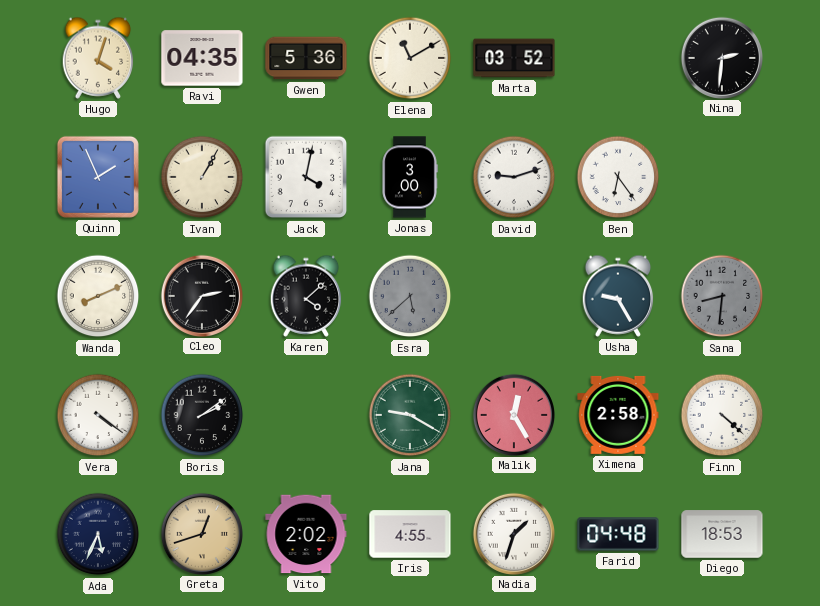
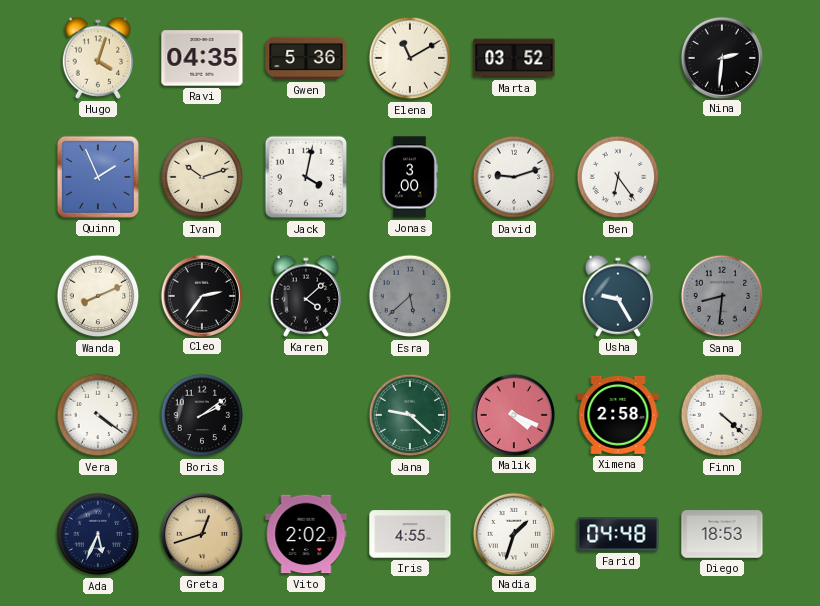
Ivan: 1:05 -> 10:12
Jana: 9:20 -> 9:22
Malik: 12:25 -> 4:19
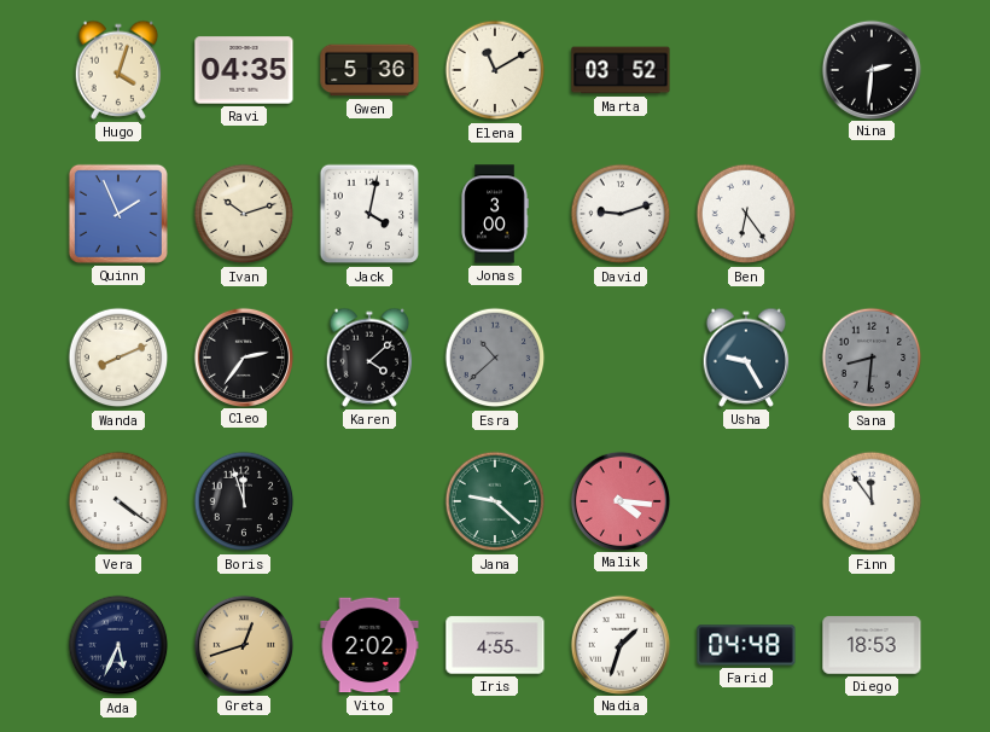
Esra: 5:38 -> 10:38
Boris: 2:09 -> 11:57
Malik: 4:19 -> 4:16
Ximena: 2:58 -> none
Finn: 4:22 -> 11:54
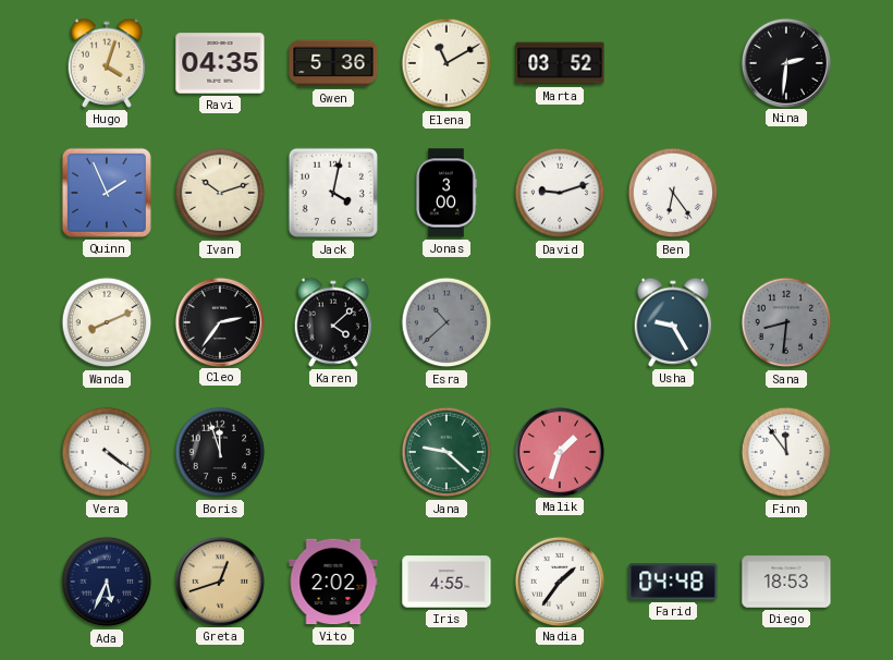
Malik: 4:16 -> 1:33
Nadia: 1:33 -> 1:36
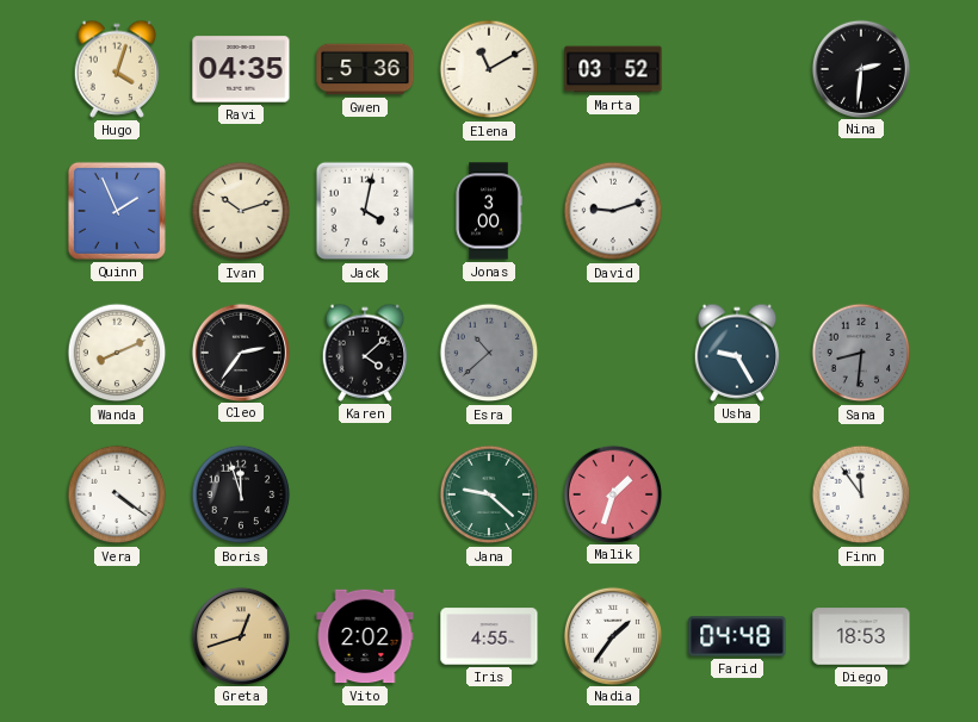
Ben: 6:24 -> none
Ada: 5:34 -> none
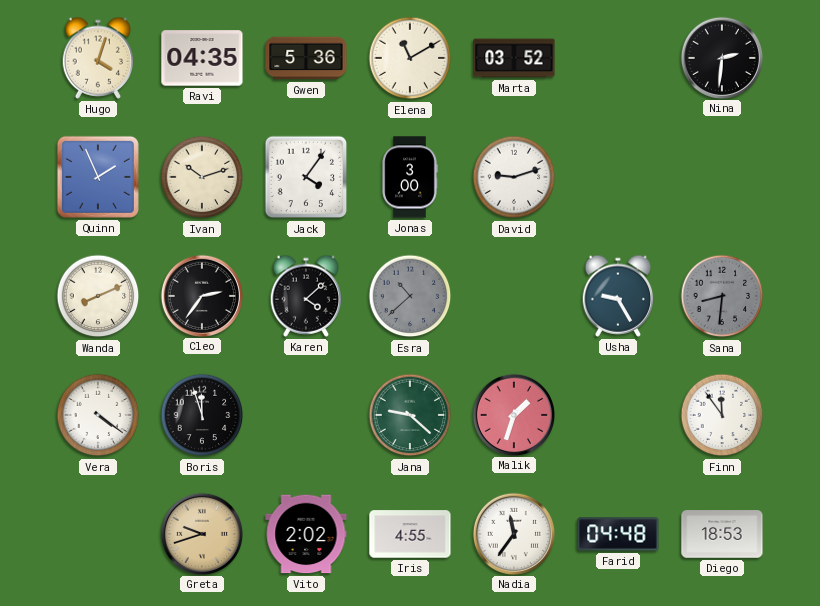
Jack: 4:02 -> 4:06
Greta: 12:42 -> 9:42
Nadia: 1:36 -> 11:36
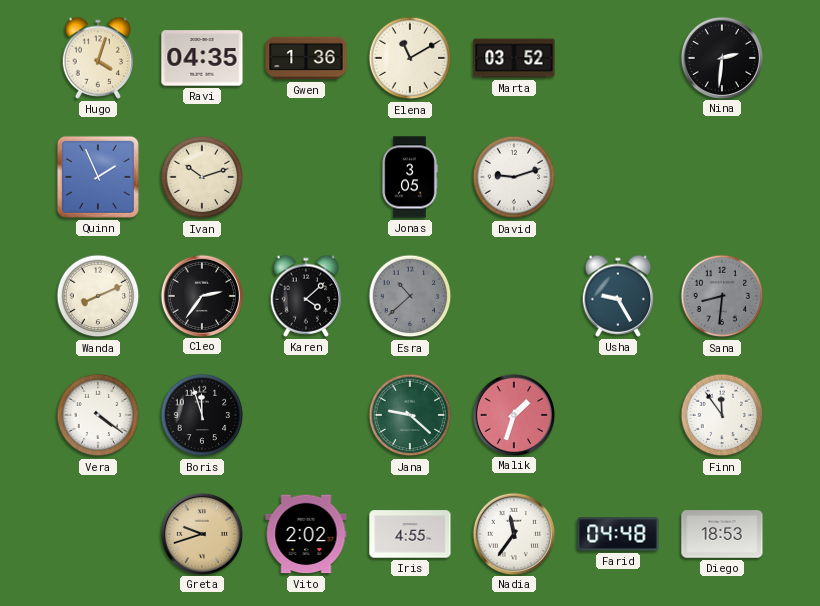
Gwen: 5:36 -> 1:36
Jack: 4:06 -> none
Jonas: 3:00 -> 3:05
